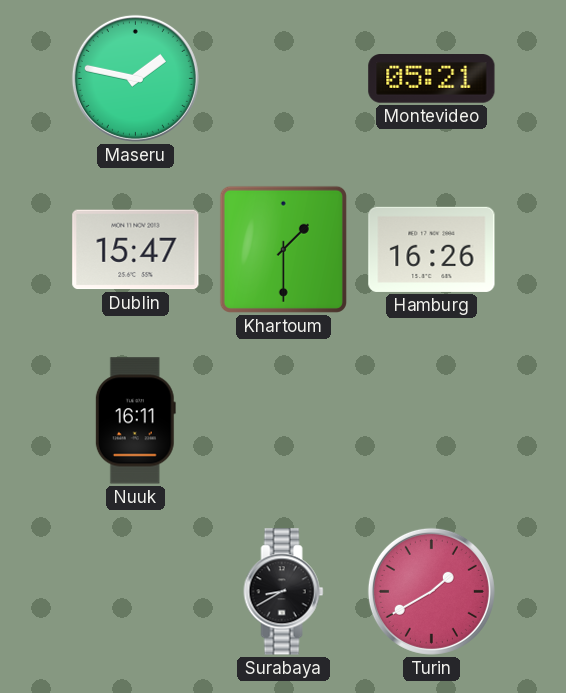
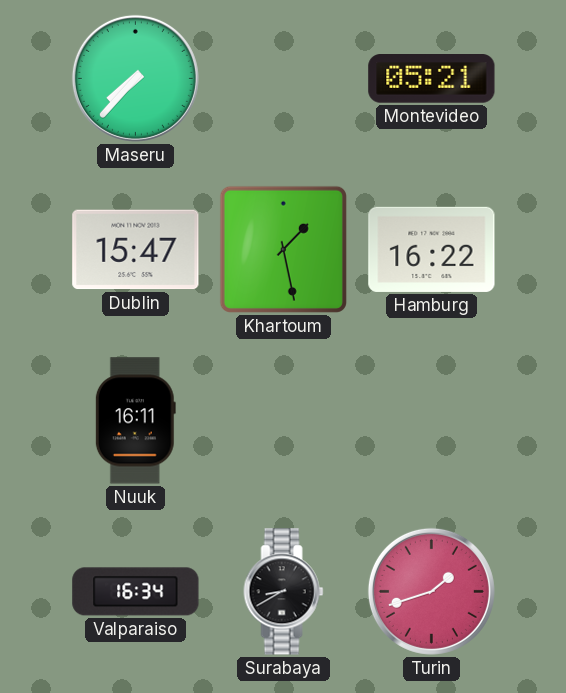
Maseru: 1:47 -> 7:37
Khartoum: 1:30 -> 1:28
Hamburg: 16:26 -> 16:22
Valparaiso: none -> 16:34
Turin: 1:40 -> 1:42
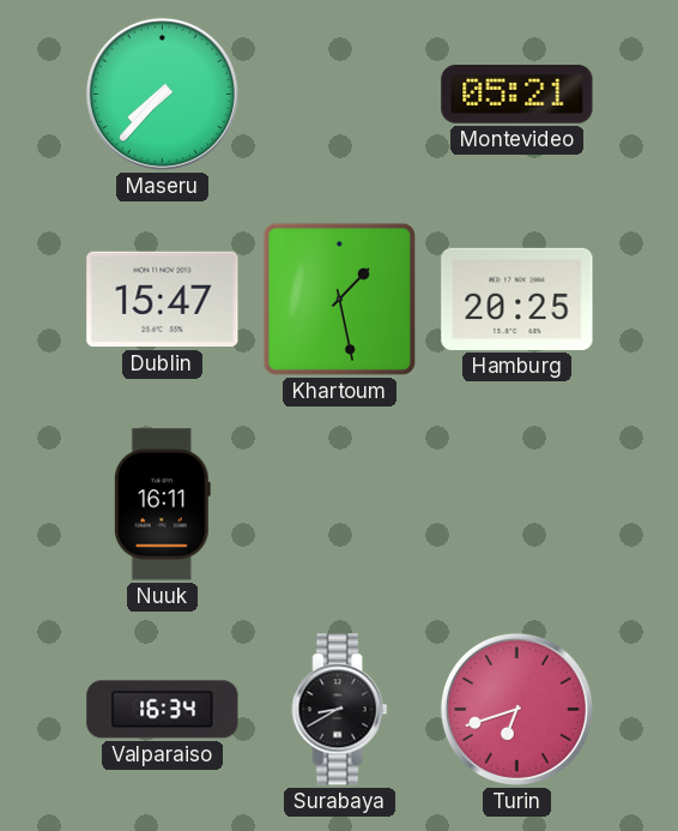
Hamburg: 16:22 -> 20:25
Turin: 1:42 -> 6:42
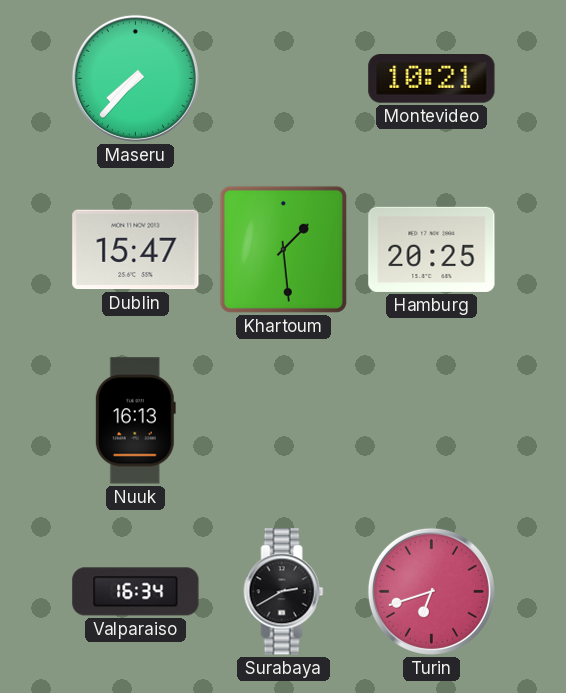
Montevideo: 05:21 -> 10:21
Khartoum: 1:28 -> 1:29
Nuuk: 16:11 -> 16:13
Surabaya: 8:40 -> 2:40
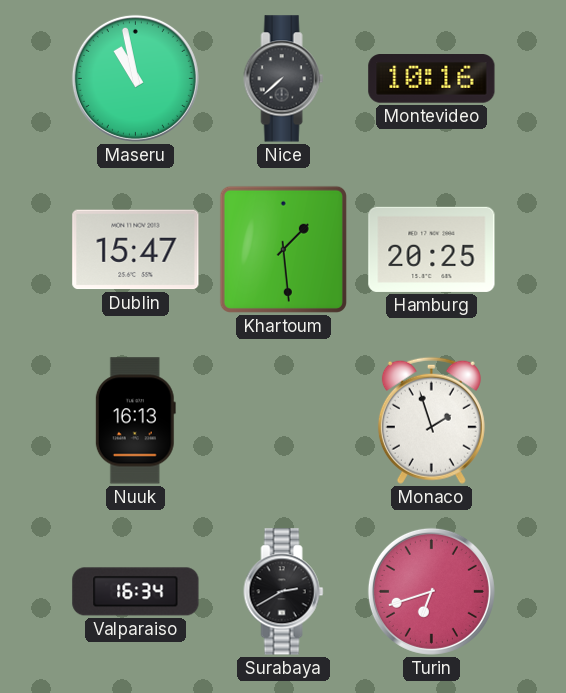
Maseru: 7:37 -> 10:58
Nice: none -> 7:38
Montevideo: 10:21 -> 10:16
Monaco: none -> 1:57
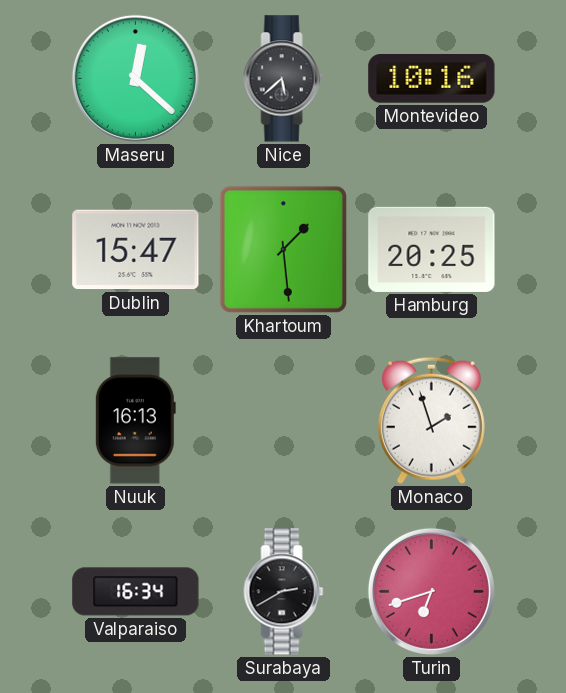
Maseru: 10:58 -> 12:22
Nice: 7:38 -> 5:38
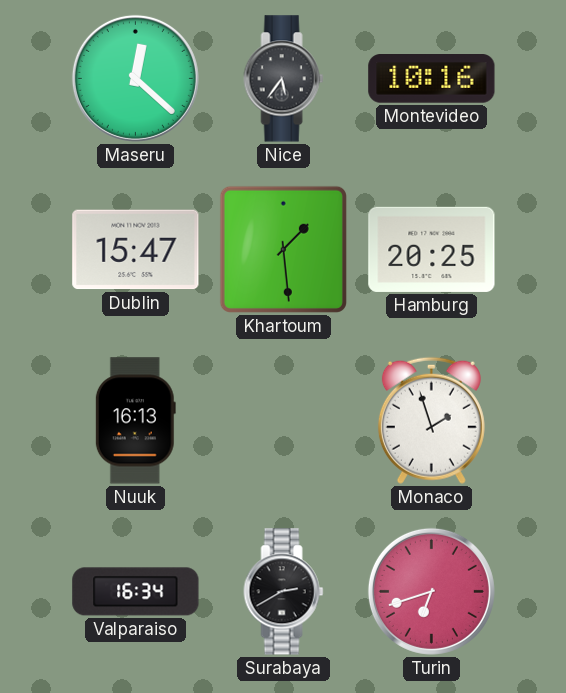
Nice: 5:38 -> 5:36
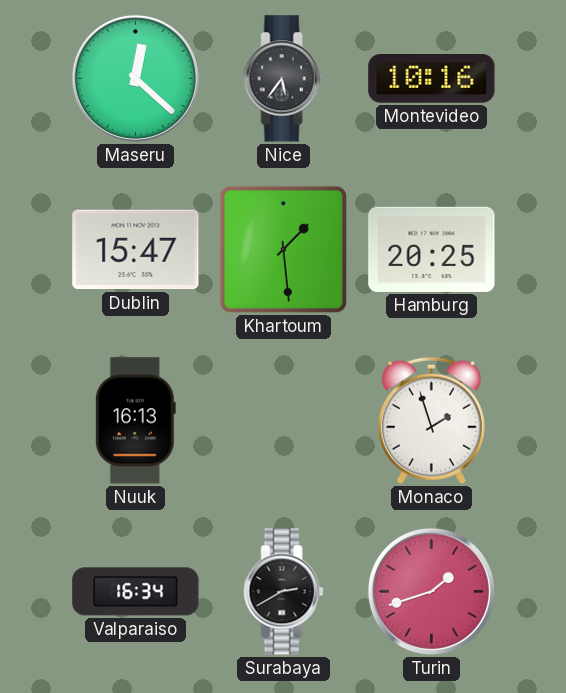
Turin: 6:42 -> 1:42
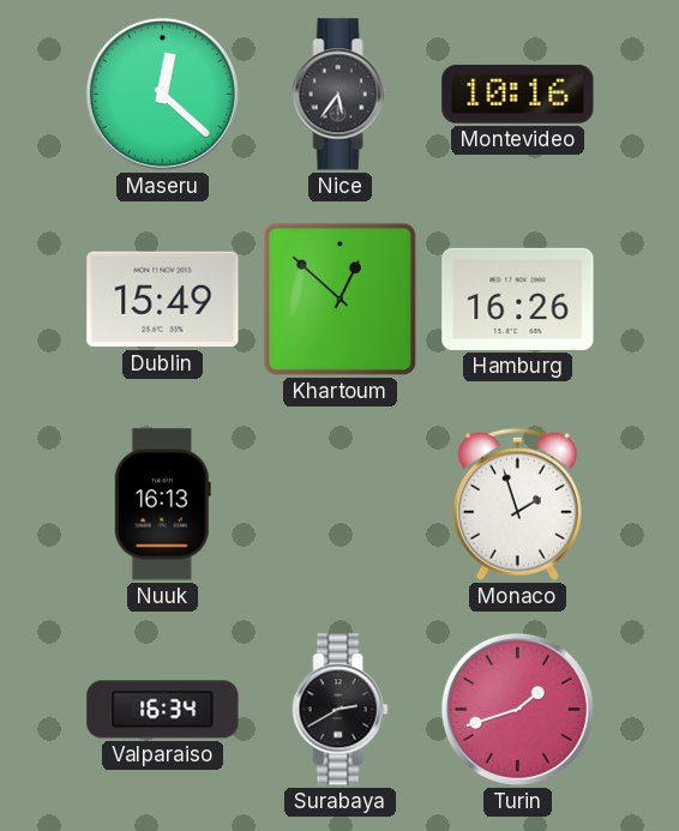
Dublin: 15:47 -> 15:49
Khartoum: 1:29 -> 12:52
Hamburg: 20:25 -> 16:26
